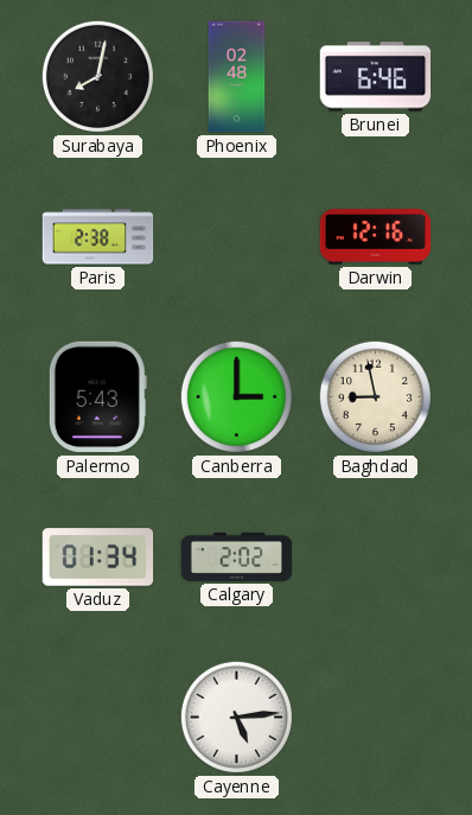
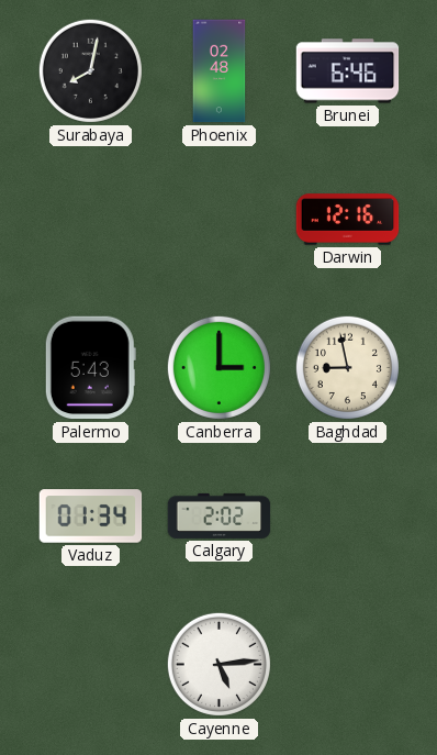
Paris: 2:38 -> none
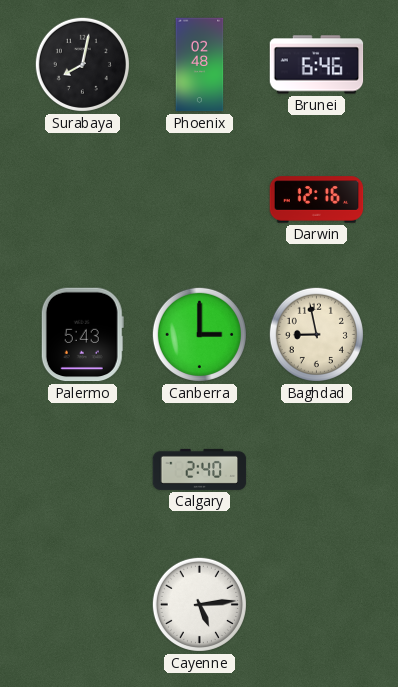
Vaduz: 01:34 -> none
Calgary: 2:02 -> 2:40
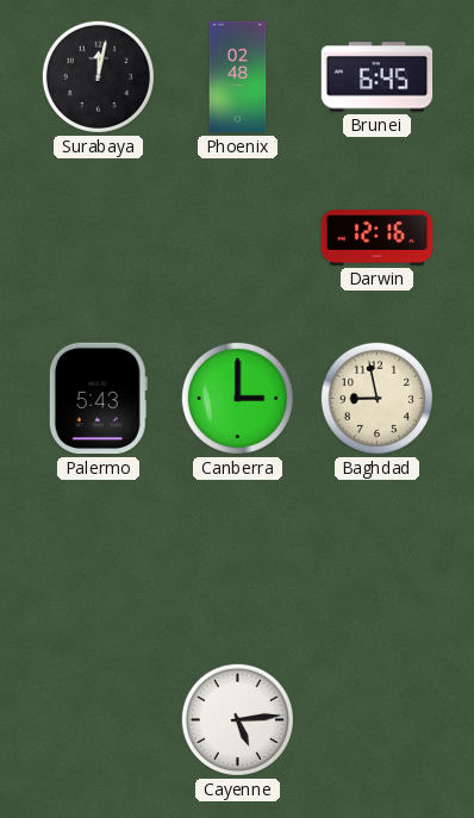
Surabaya: 8:02 -> 12:02
Brunei: 6:46 -> 6:45
Calgary: 2:40 -> none
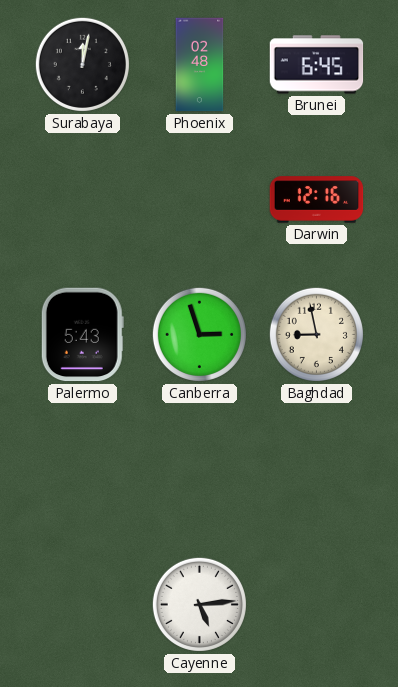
Canberra: 3:00 -> 2:57
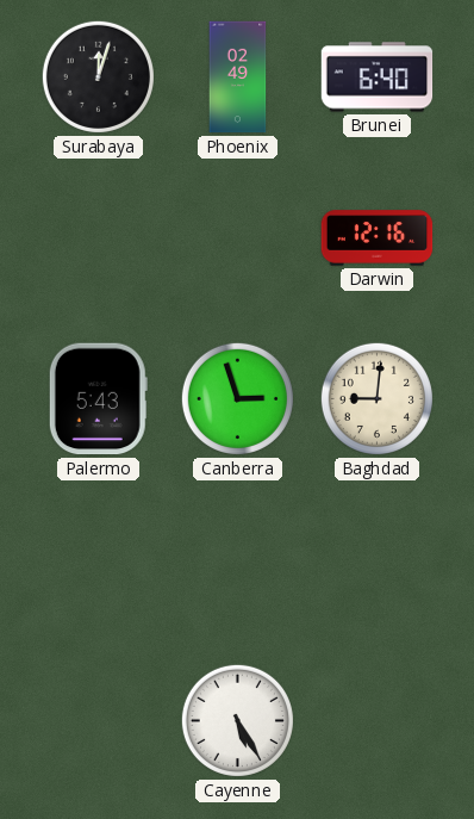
Surabaya: 12:02 -> 12:03
Phoenix: 02:48 -> 02:49
Brunei: 6:45 -> 6:40
Baghdad: 8:58 -> 9:01
Cayenne: 5:14 -> 5:25
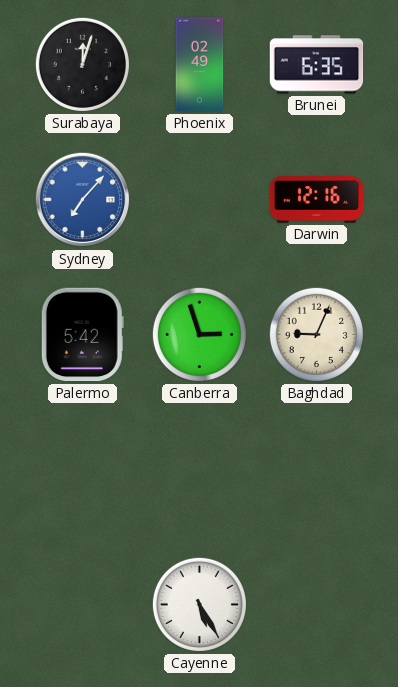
Brunei: 6:40 -> 6:35
Sydney: none -> 7:07
Palermo: 5:43 -> 5:42
Baghdad: 9:01 -> 9:04
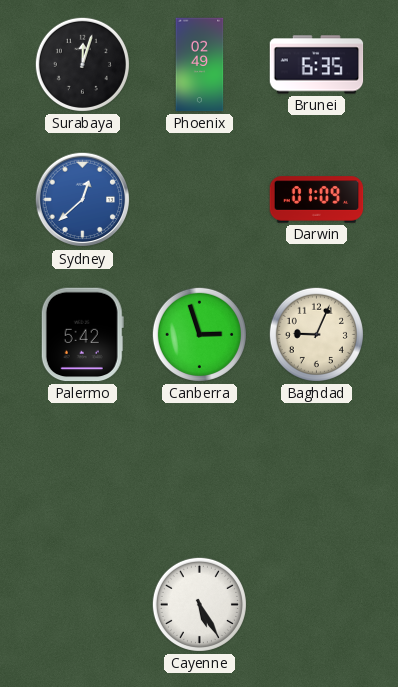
Sydney: 7:07 -> 12:38
Darwin: 12:16 -> 01:09
